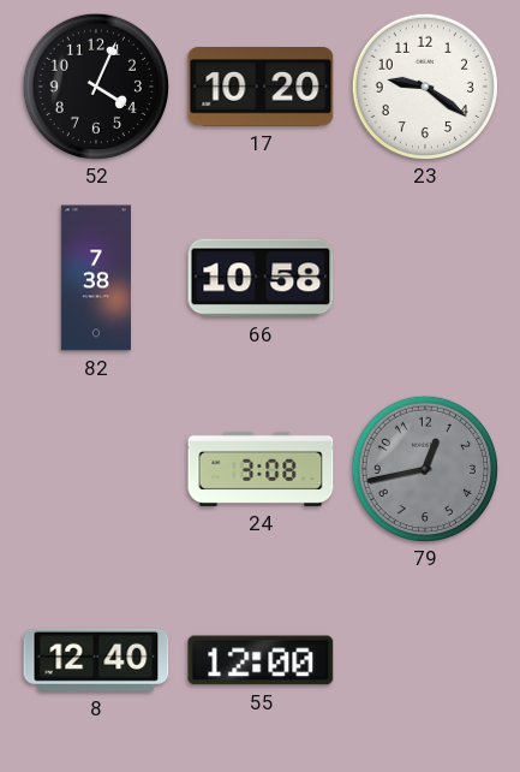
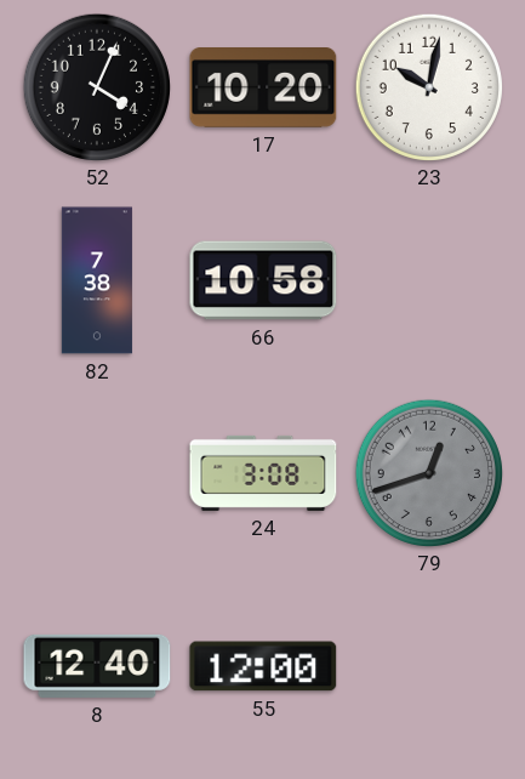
23: 9:21 -> 10:02
79: 12:43 -> 12:42
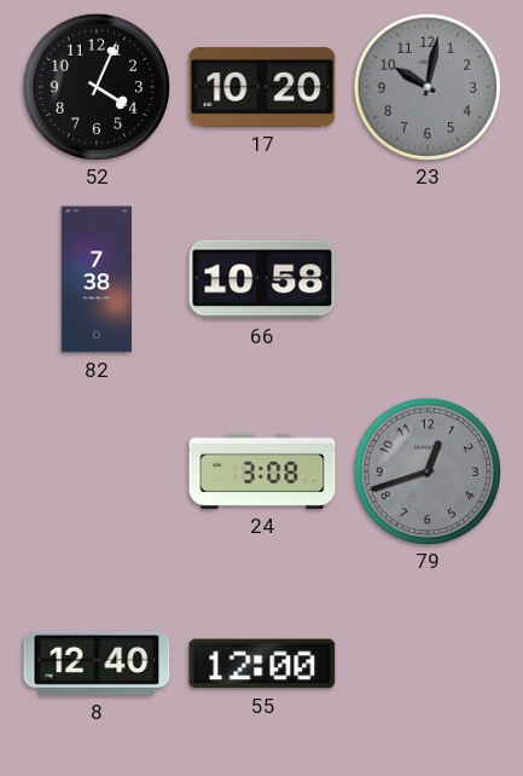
23 dial: white -> grey
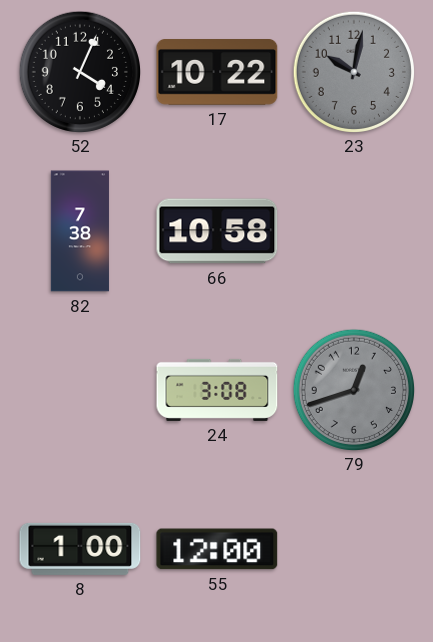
17: 10:20 -> 10:22
8: 12:40 -> 1:00
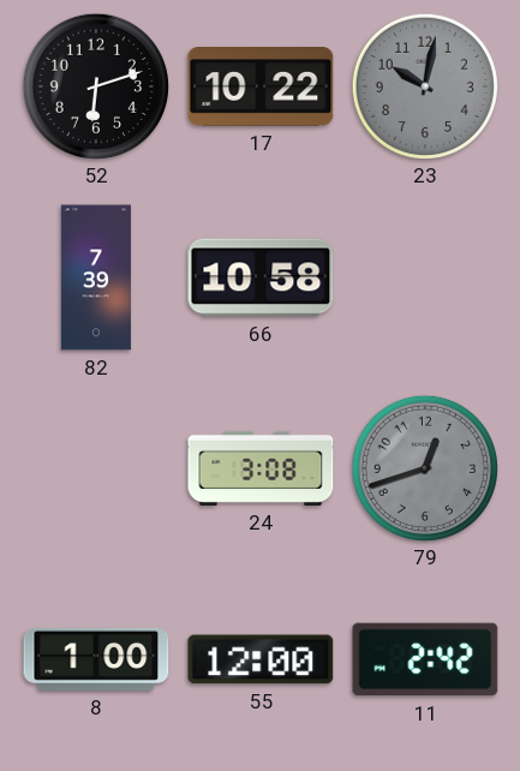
52: 4:04 -> 6:12
82: 7:38 -> 7:39
11: none -> 2:42
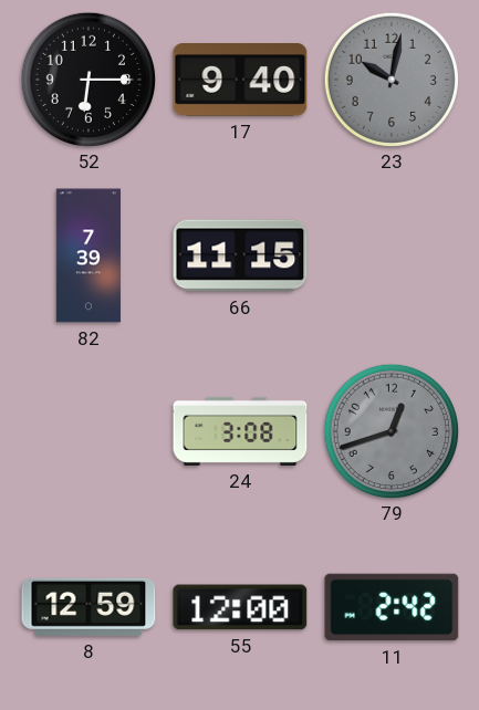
52: 6:12 -> 6:15
17: 10:22 -> 9:40
66: 10:58 -> 11:15
8: 1:00 -> 12:59
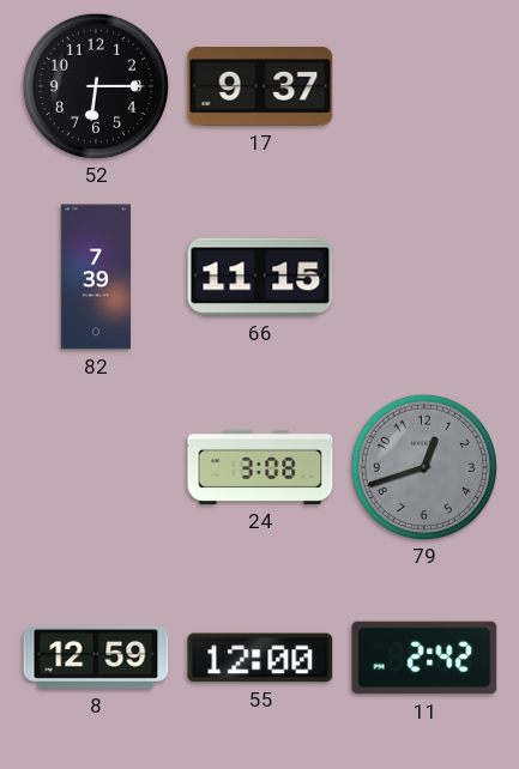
17: 9:40 -> 9:37
23: 10:02 -> none
